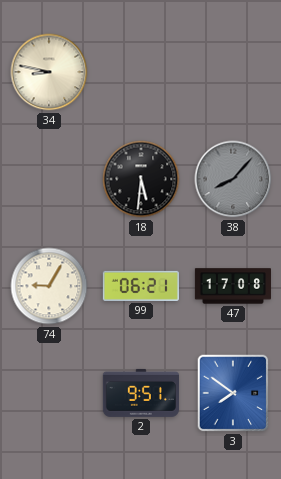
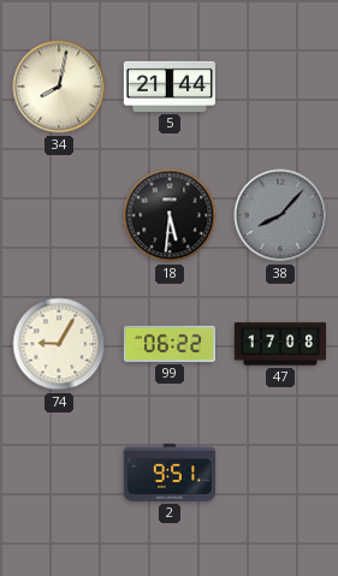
34: 8:47 -> 8:02
5: none -> 21:44
99: 06:21 -> 06:22
3: 7:51 -> none
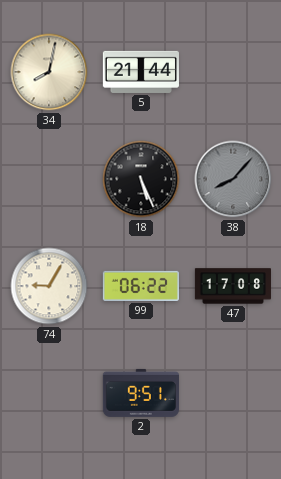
18: 5:31 -> 5:26
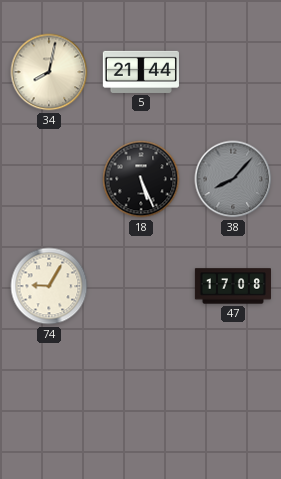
99: 06:22 -> none
2: 9:51 -> none
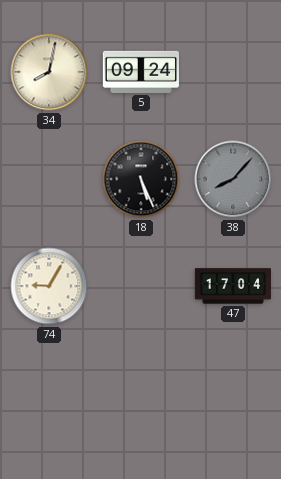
5: 21:44 -> 09:24
47: 17:08 -> 17:04
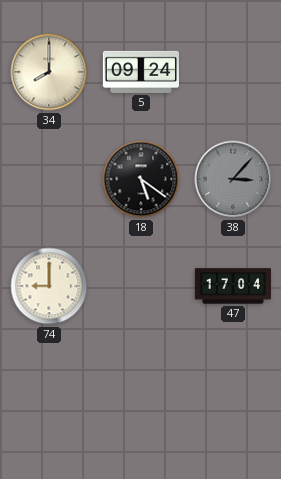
34: 8:02 -> 8:00
18: 5:26 -> 5:21
38: 8:07 -> 3:07
74: 9:05 -> 9:00
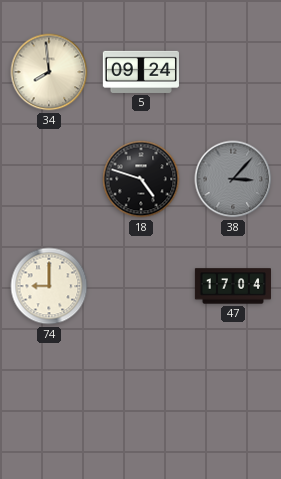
34: 8:00 -> 7:59
18: 5:21 -> 4:48
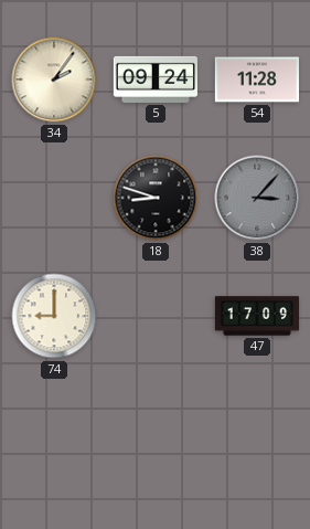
34: 7:59 -> 2:06
54: none -> 11:28
18: 4:48 -> 8:48
47: 17:04 -> 17:09
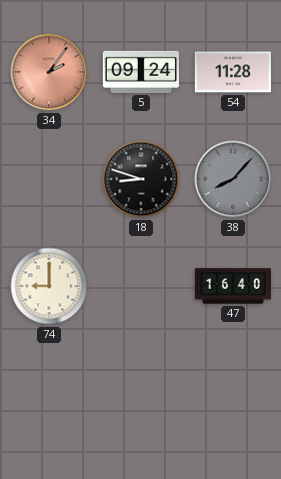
34 dial: cream -> salmon
38: 3:07 -> 8:07
47: 17:09 -> 16:40
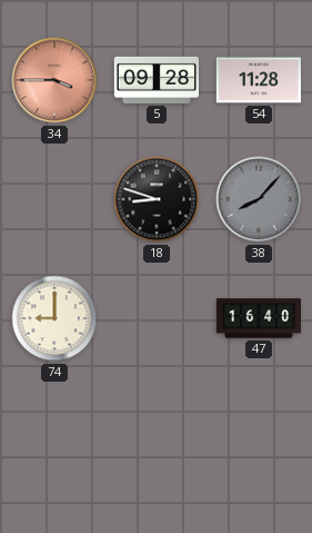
34: 2:06 -> 3:45
5: 09:24 -> 09:28
